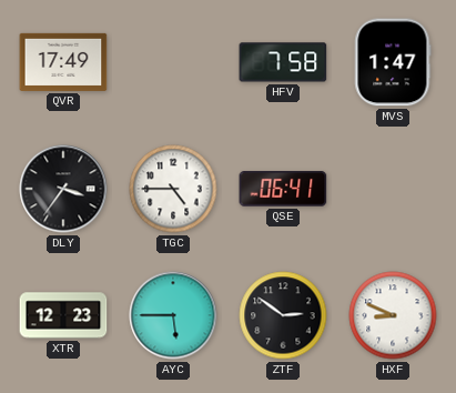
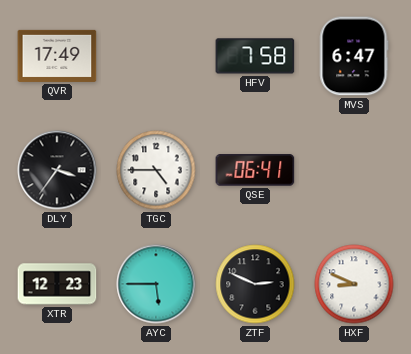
MVS: 1:47 -> 6:47
ZTF: 2:51 -> 2:49
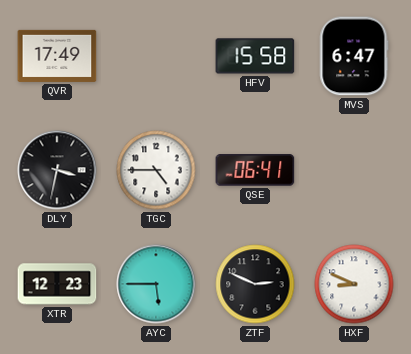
HFV: 7:58 -> 15:58
DLY: 3:36 -> 3:32
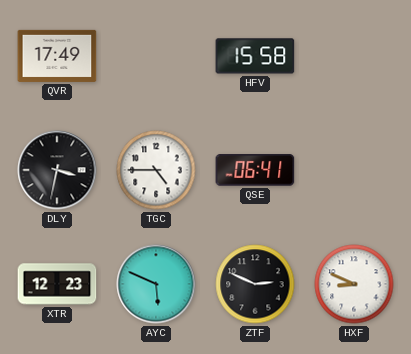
MVS: 6:47 -> none
AYC: 5:45 -> 5:49
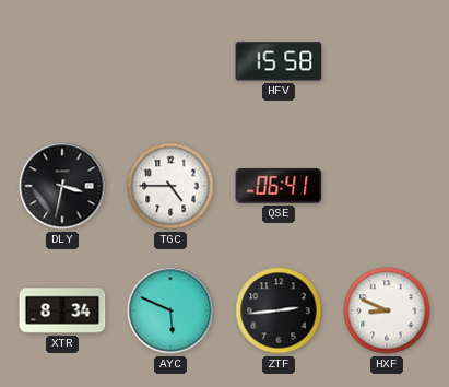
QVR: 17:49 -> none
XTR: 12:23 -> 8:34
ZTF: 2:49 -> 2:44
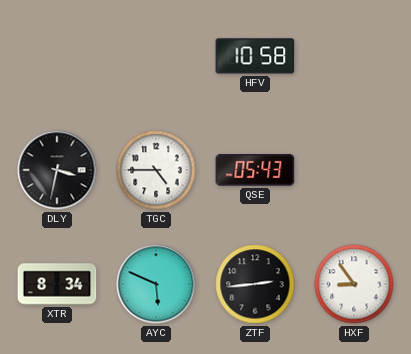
HFV: 15:58 -> 10:58
QSE: 06:41 -> 05:43
HXF: 8:49 -> 8:54
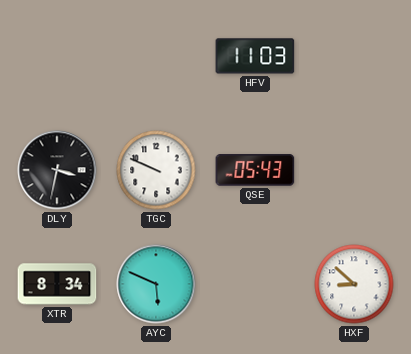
HFV: 10:58 -> 11:03
TGC: 4:45 -> 9:49
ZTF: 2:44 -> none
HXF: 8:54 -> 8:52
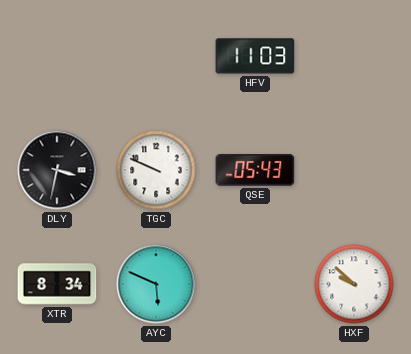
HXF: 8:52 -> 9:52
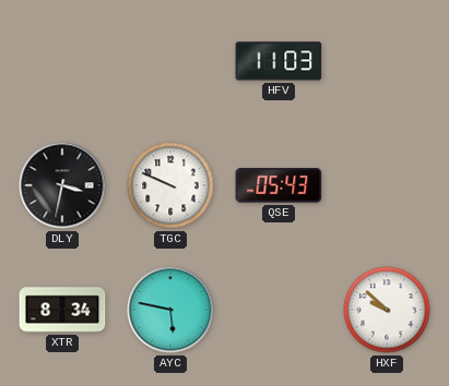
AYC: 5:49 -> 5:47
